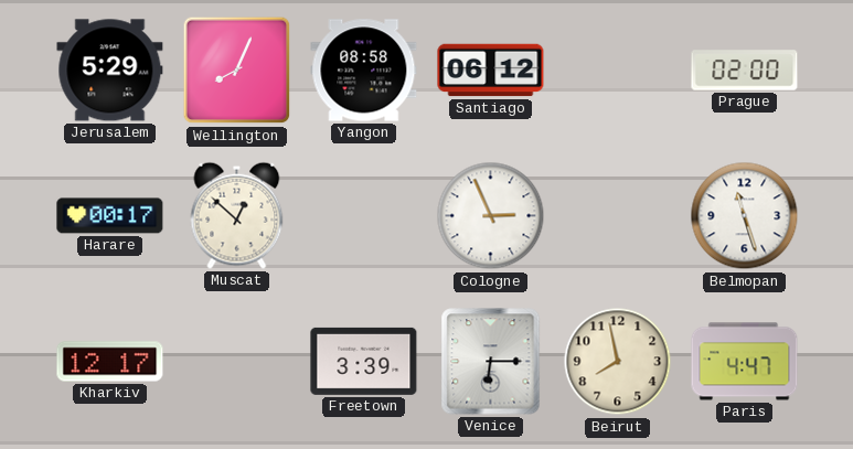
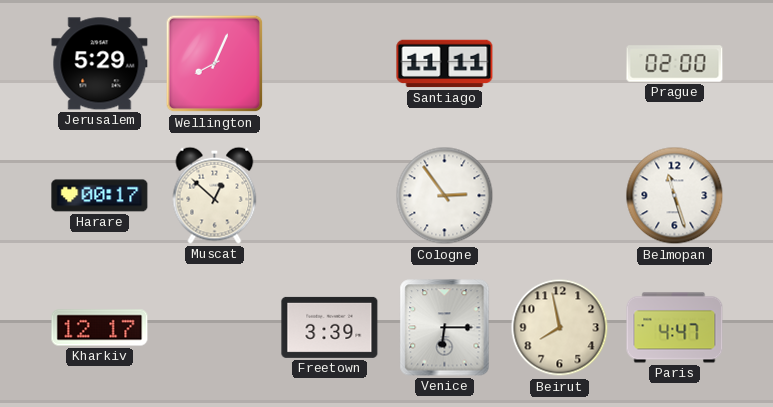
Yangon: 08:58 -> none
Santiago: 06:12 -> 11:11
Cologne: 2:56 -> 2:54
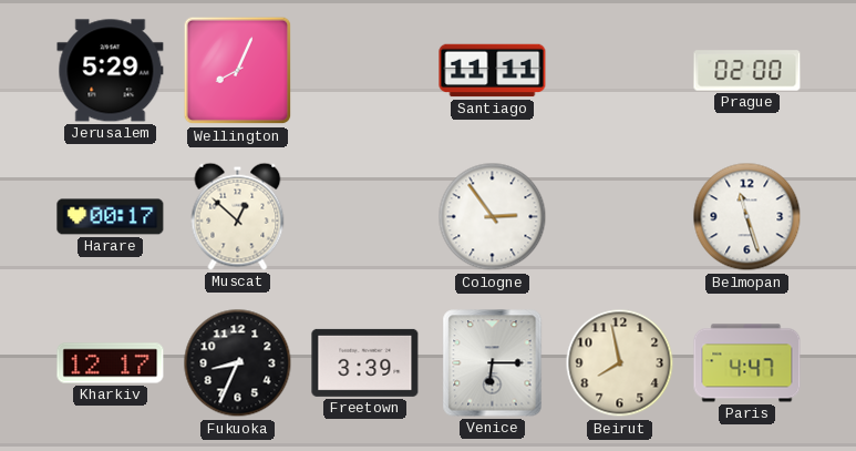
Fukuoka: none -> 8:34
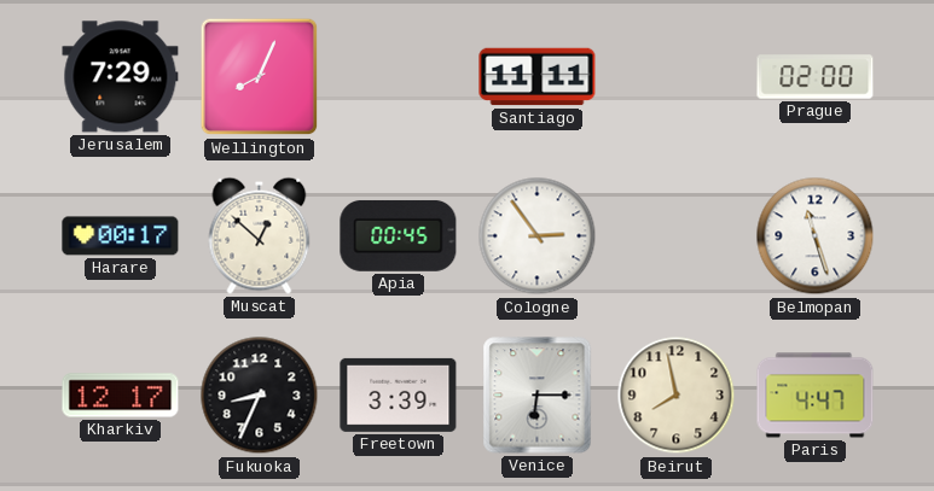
Jerusalem: 5:29 -> 7:29
Apia: none -> 00:45
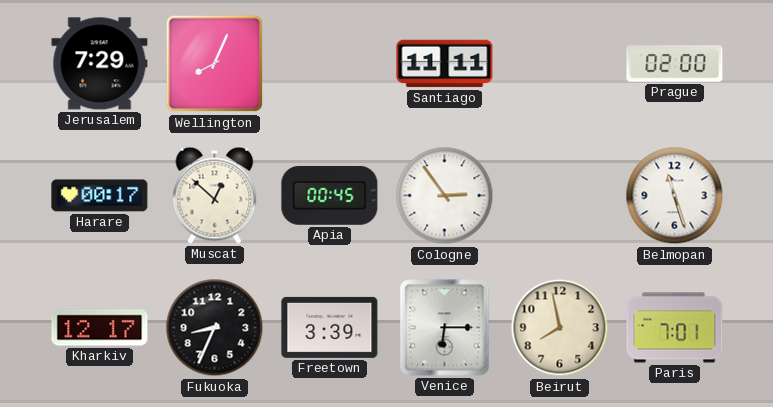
Paris: 4:47 -> 7:01
